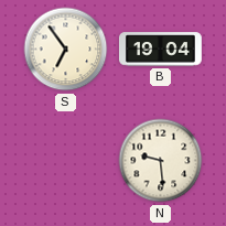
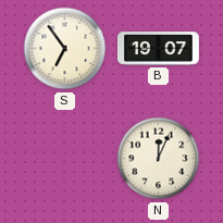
B: 19:04 -> 19:07
N: 9:29 -> 12:04
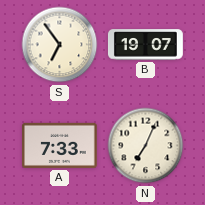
A: none -> 7:33
N: 12:04 -> 7:04
